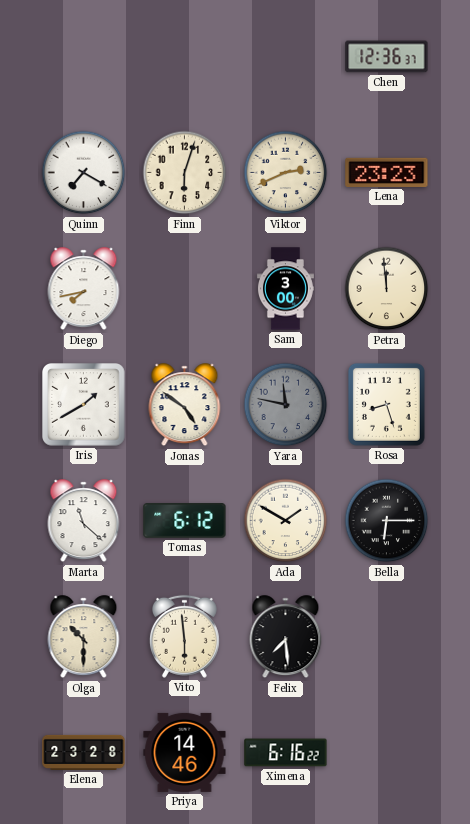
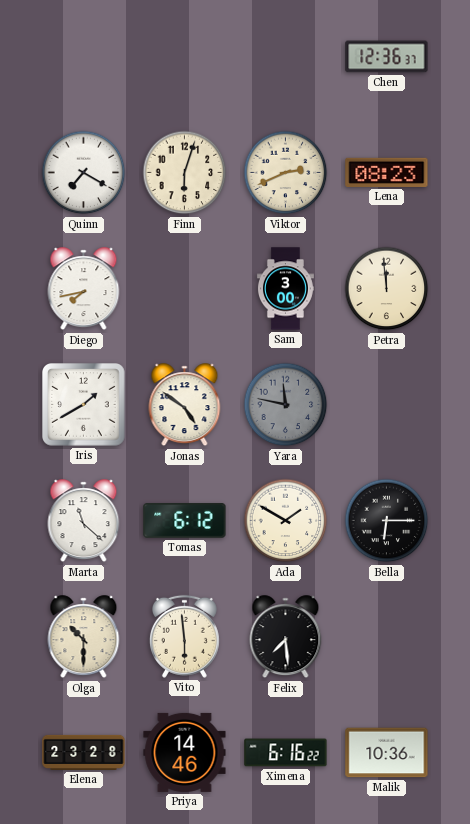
Lena: 23:23 -> 08:23
Rosa: 8:27 -> none
Malik: none -> 10:36
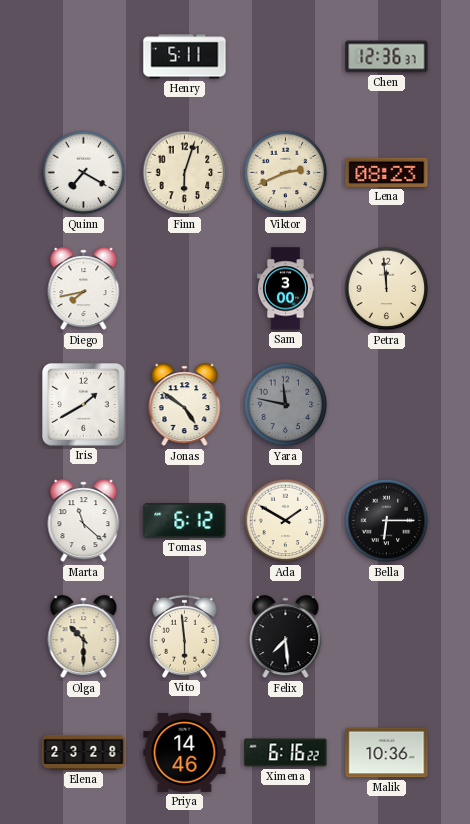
Henry: none -> 5:11
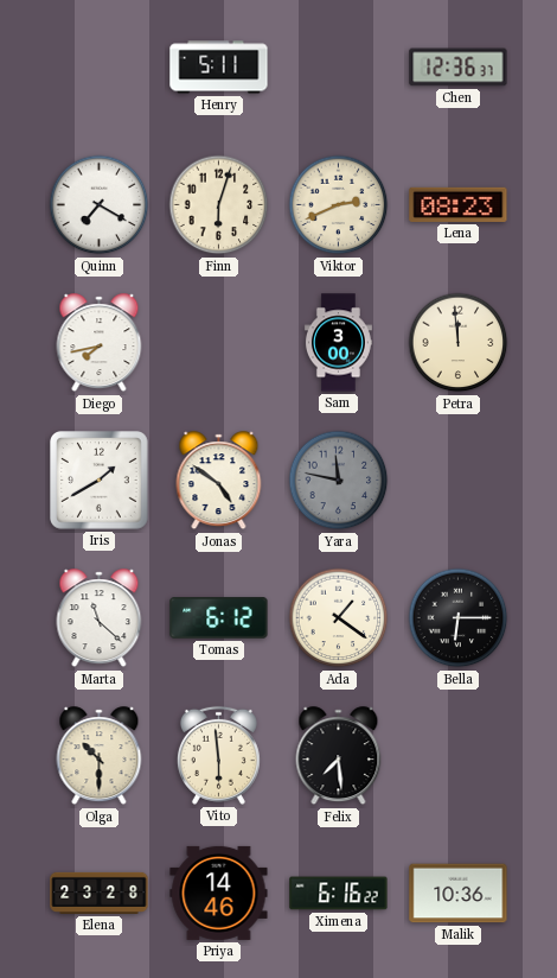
Ada: 1:50 -> 1:21
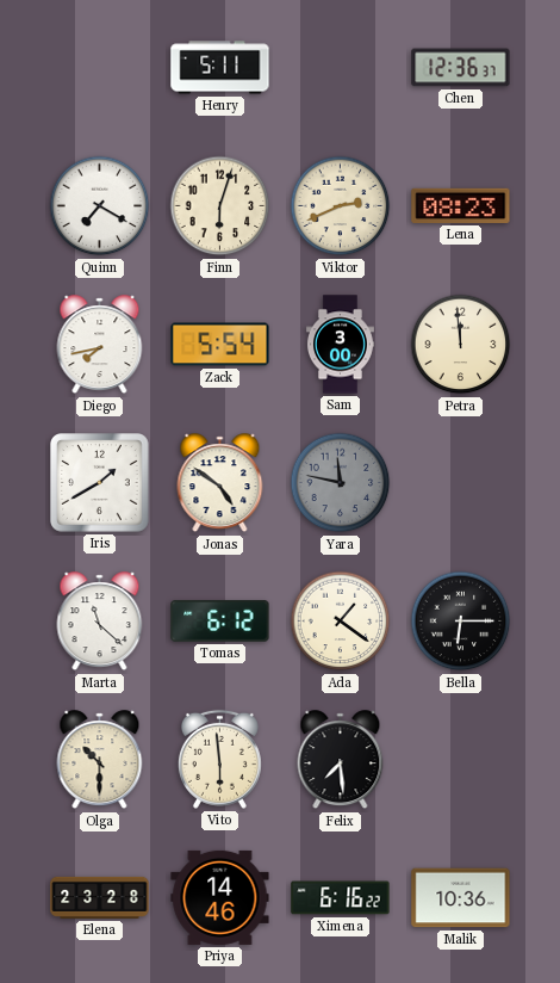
Zack: none -> 5:54
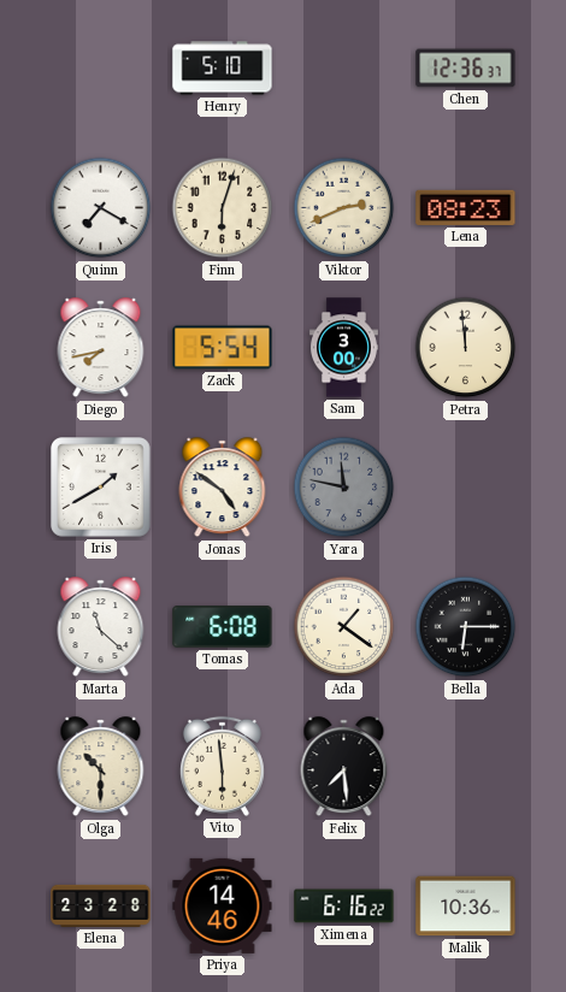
Henry: 5:11 -> 5:10
Tomas: 6:12 -> 6:08
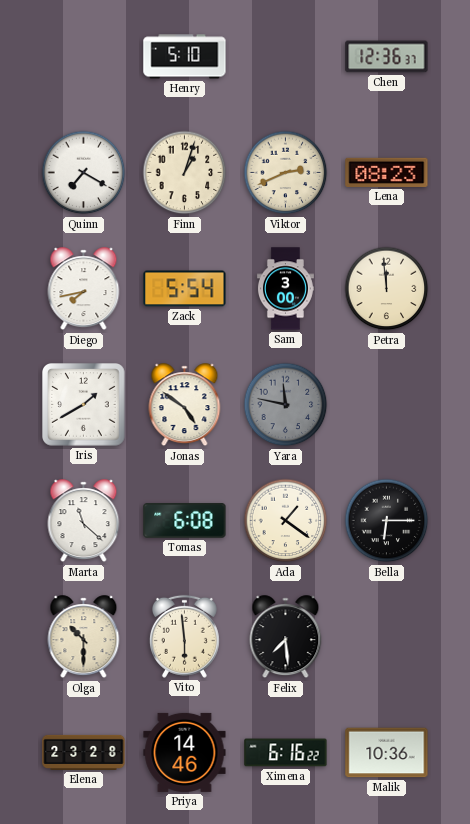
Finn: 6:03 -> 1:03
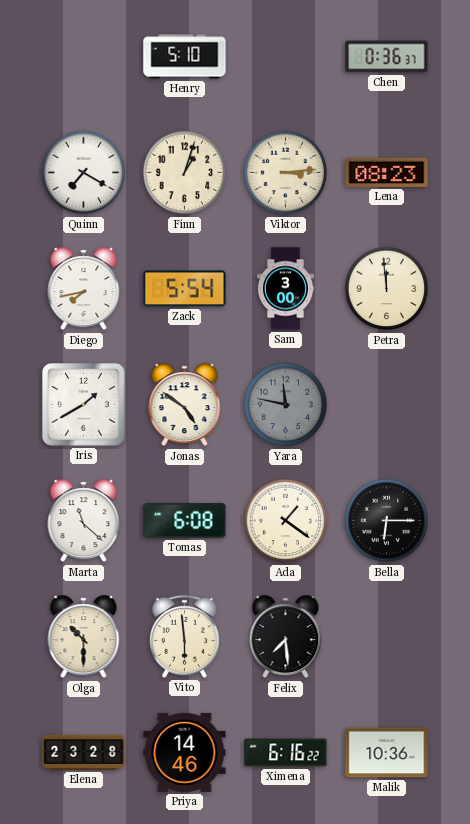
Chen: 12:36 -> 0:36
Viktor: 2:41 -> 3:14
